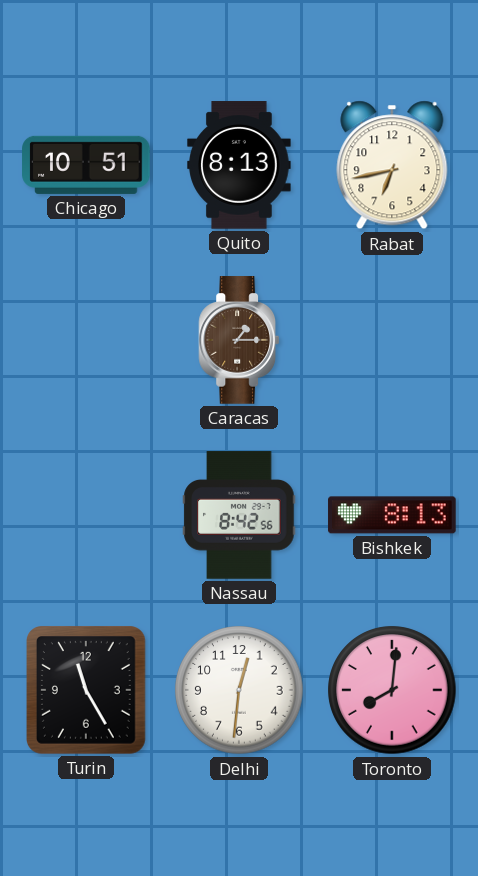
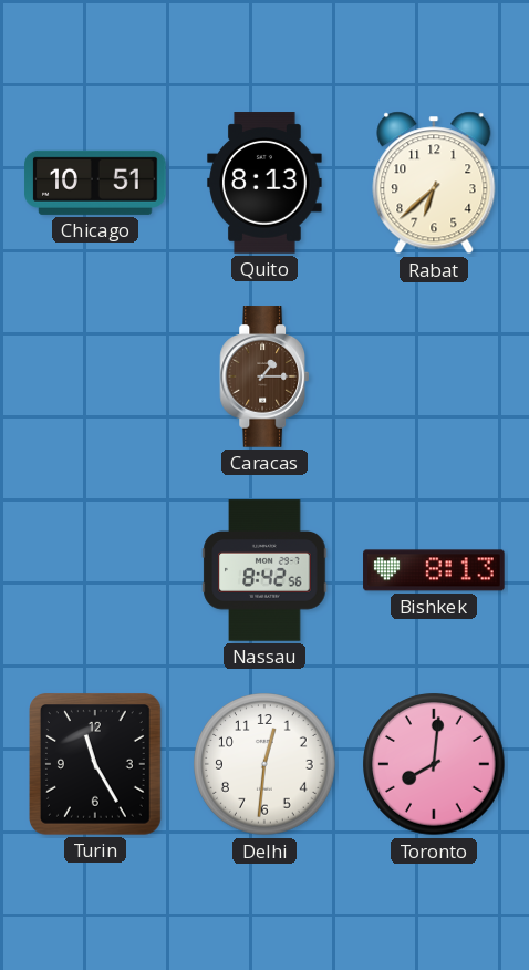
Rabat: 6:43 -> 6:38
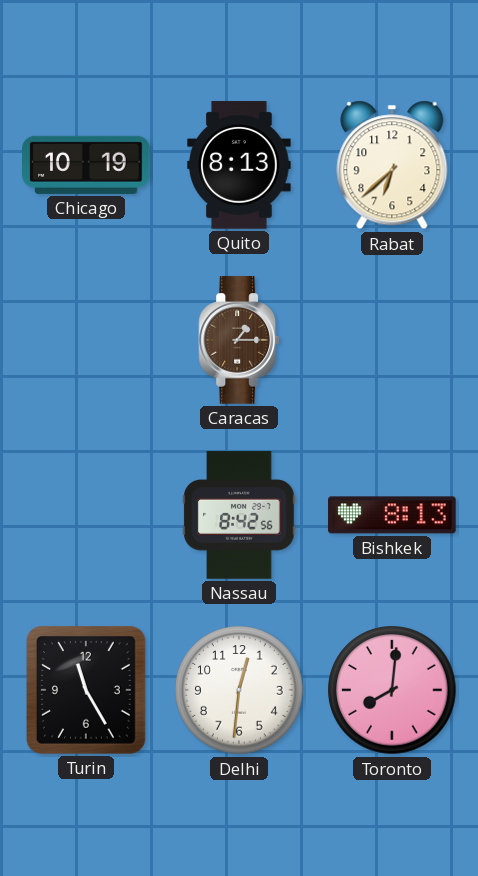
Chicago: 10:51 -> 10:19
